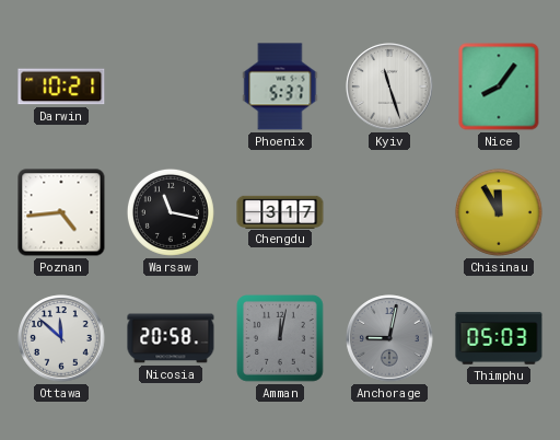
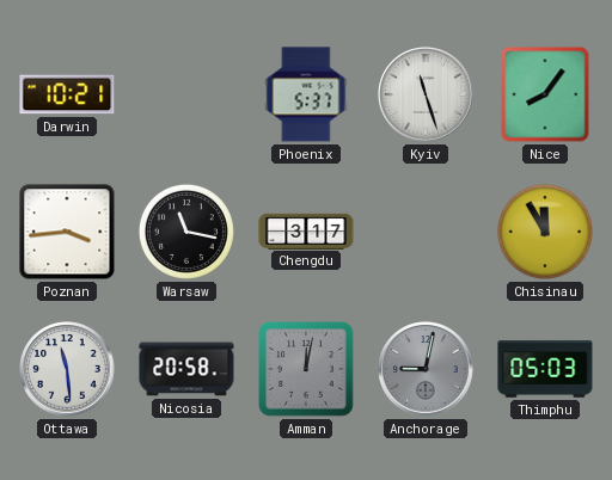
Poznan: 4:44 -> 3:44
Ottawa: 11:52 -> 11:29
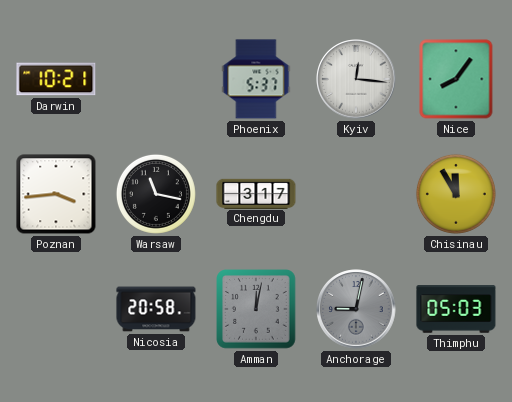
Kyiv: 11:27 -> 12:16
Ottawa: 11:29 -> none
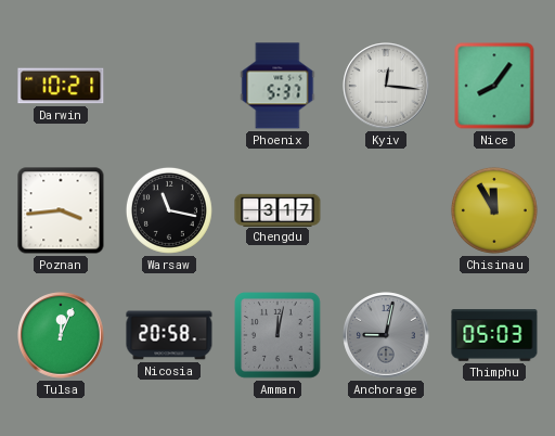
Tulsa: none -> 12:04
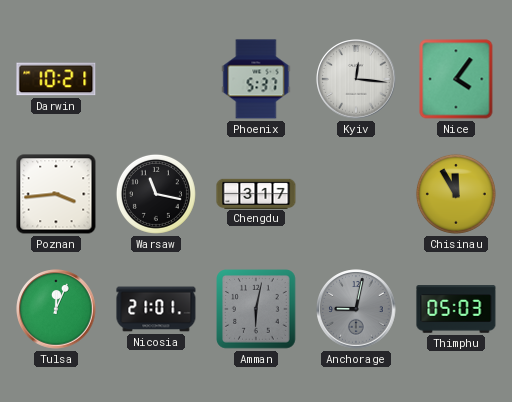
Nice: 8:06 -> 4:06
Nicosia: 20:58 -> 21:01
Amman: 12:02 -> 6:02
